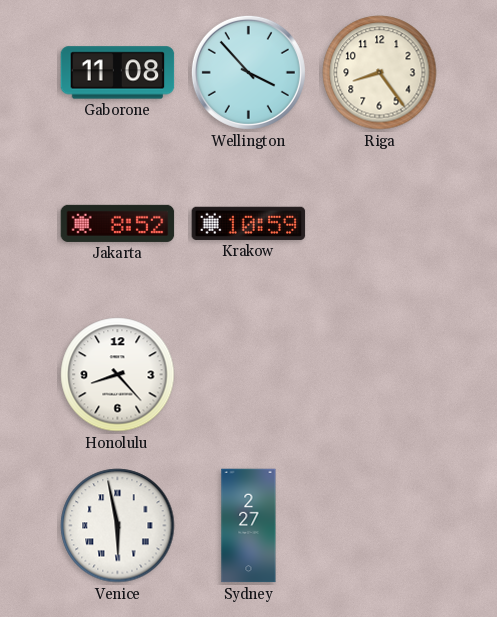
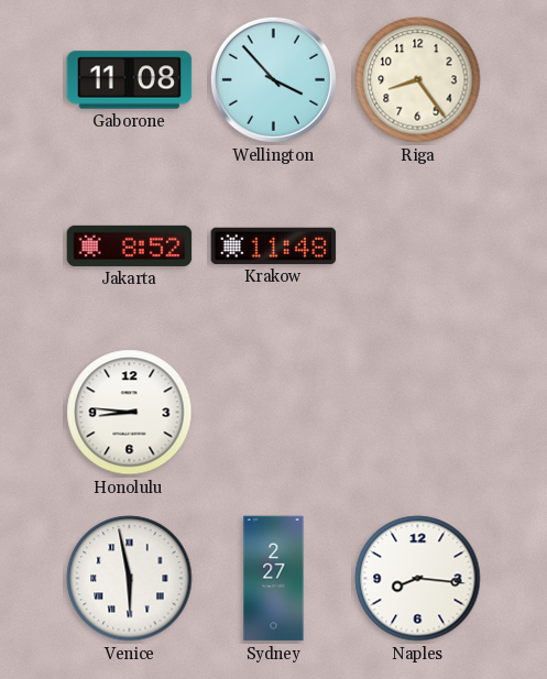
Krakow: 10:59 -> 11:48
Honolulu: 8:23 -> 8:46
Naples: none -> 8:16
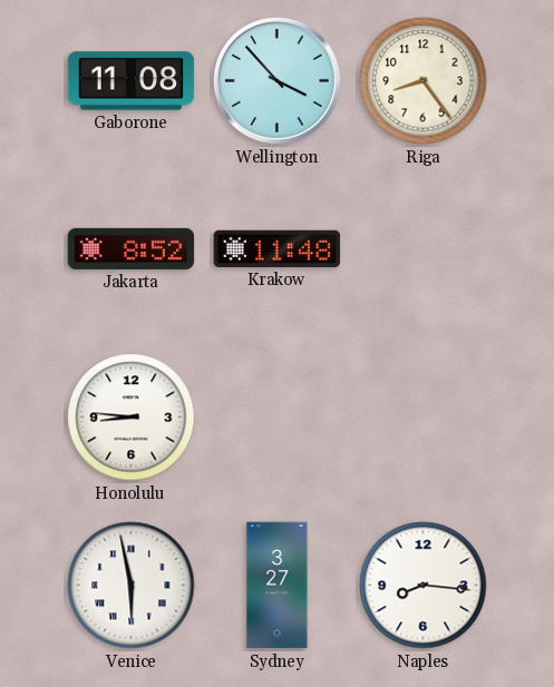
Sydney: 2:27 -> 3:27
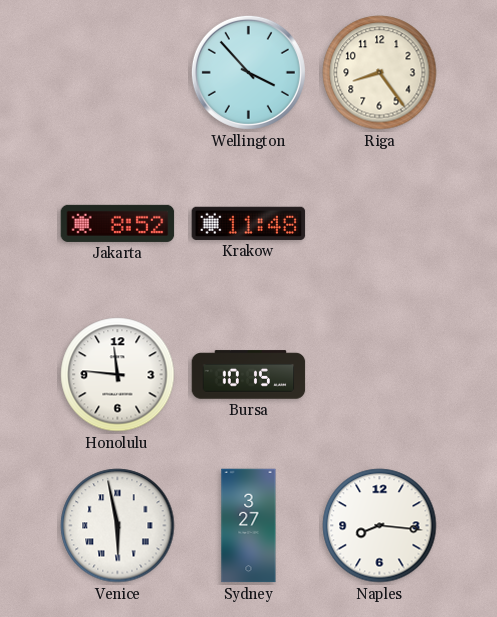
Gaborone: 11:08 -> none
Honolulu: 8:46 -> 11:46
Bursa: none -> 10:15
